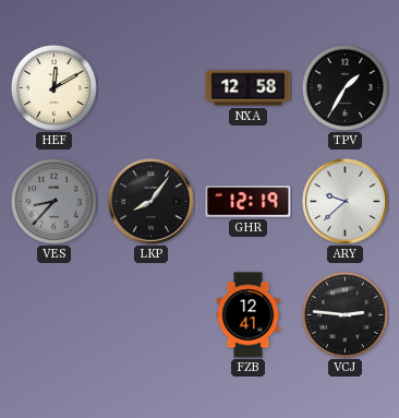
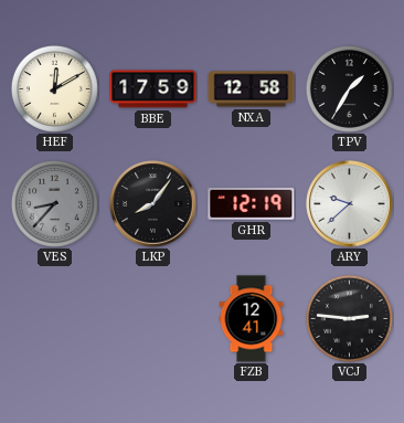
BBE: none -> 17:59
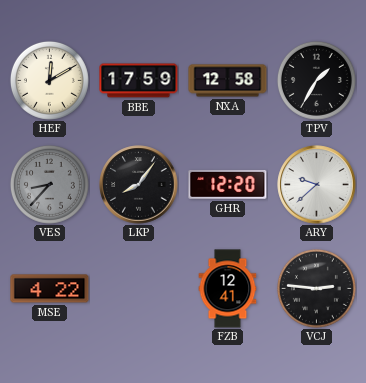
GHR: 12:19 -> 12:20
MSE: none -> 4:22
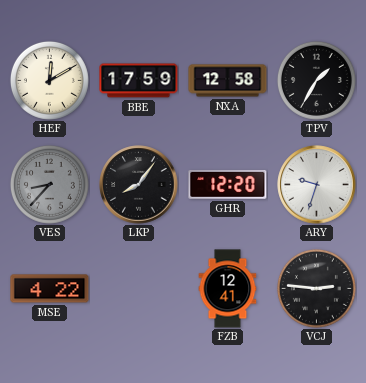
ARY: 9:38 -> 9:33
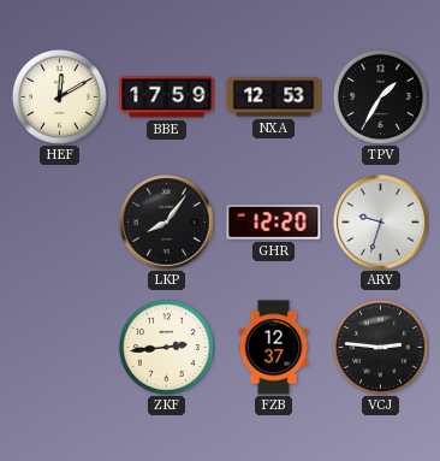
NXA: 12:58 -> 12:53
VES: 8:37 -> none
MSE: 4:22 -> none
ZKF: none -> 2:44
FZB: 12:41 -> 12:37
